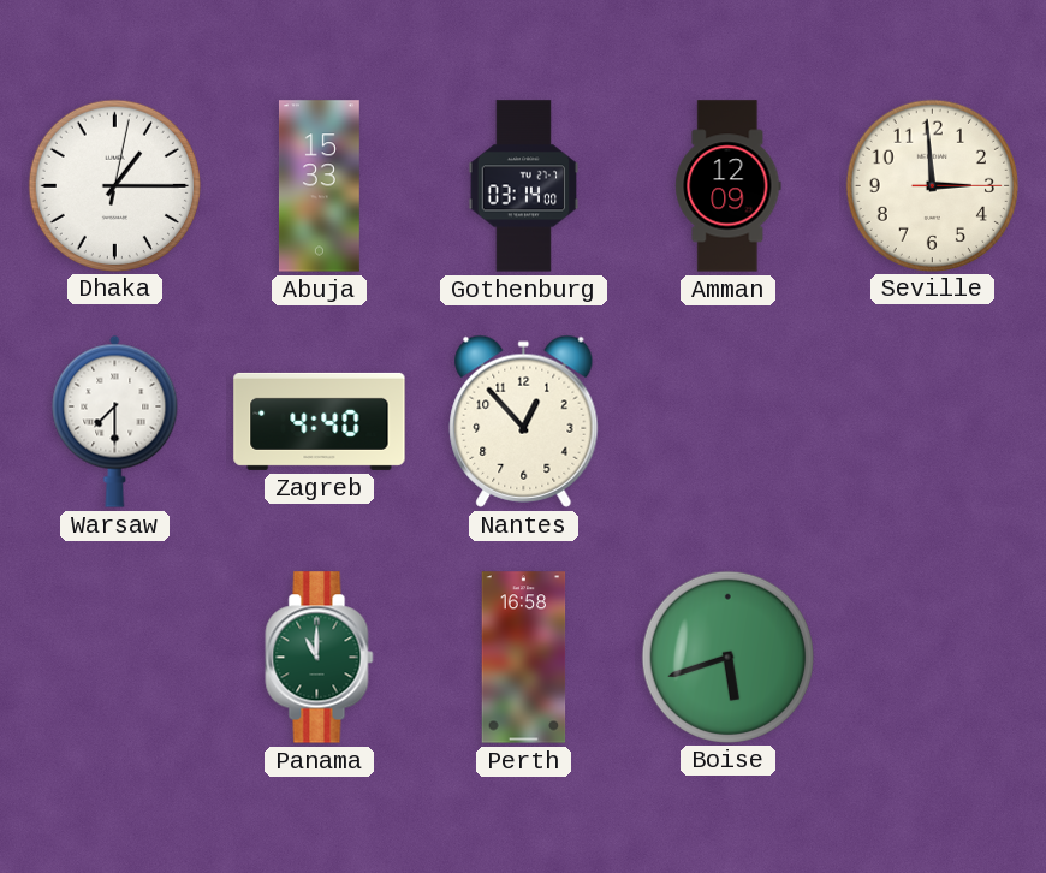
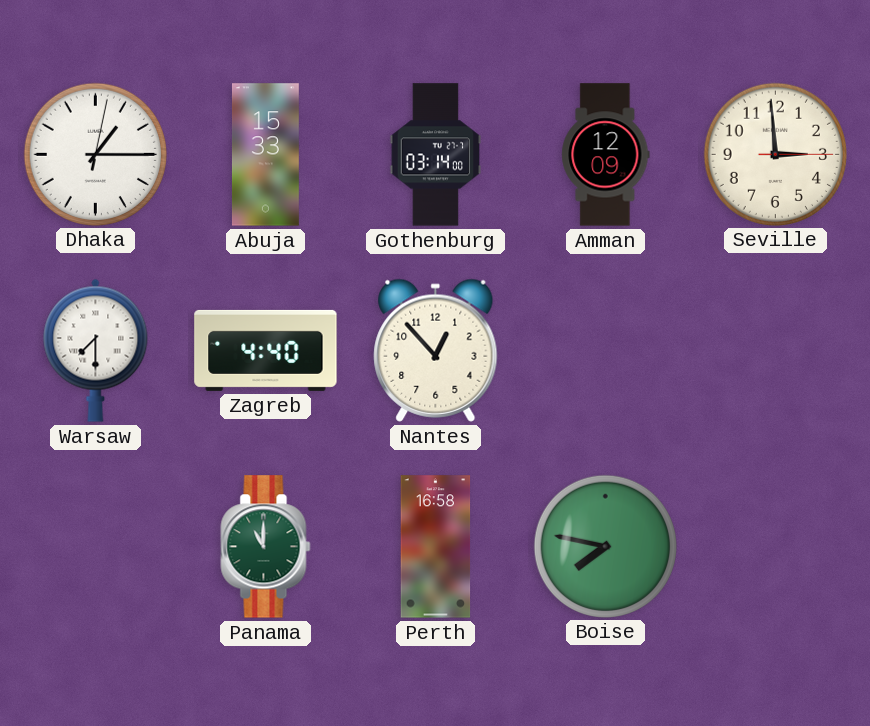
Boise: 5:42 -> 7:47
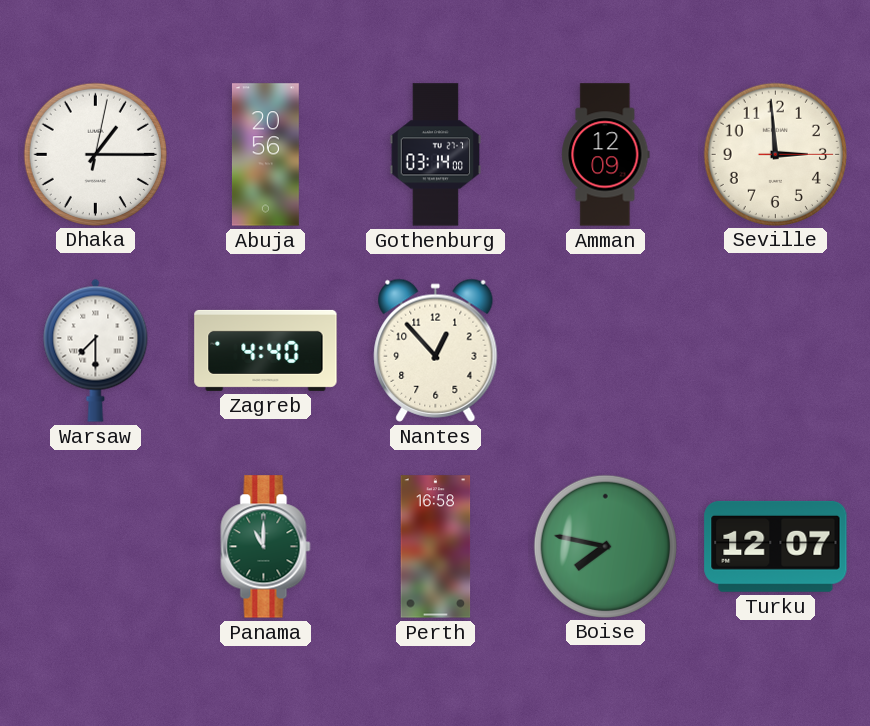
Abuja: 15:33 -> 20:56
Turku: none -> 12:07
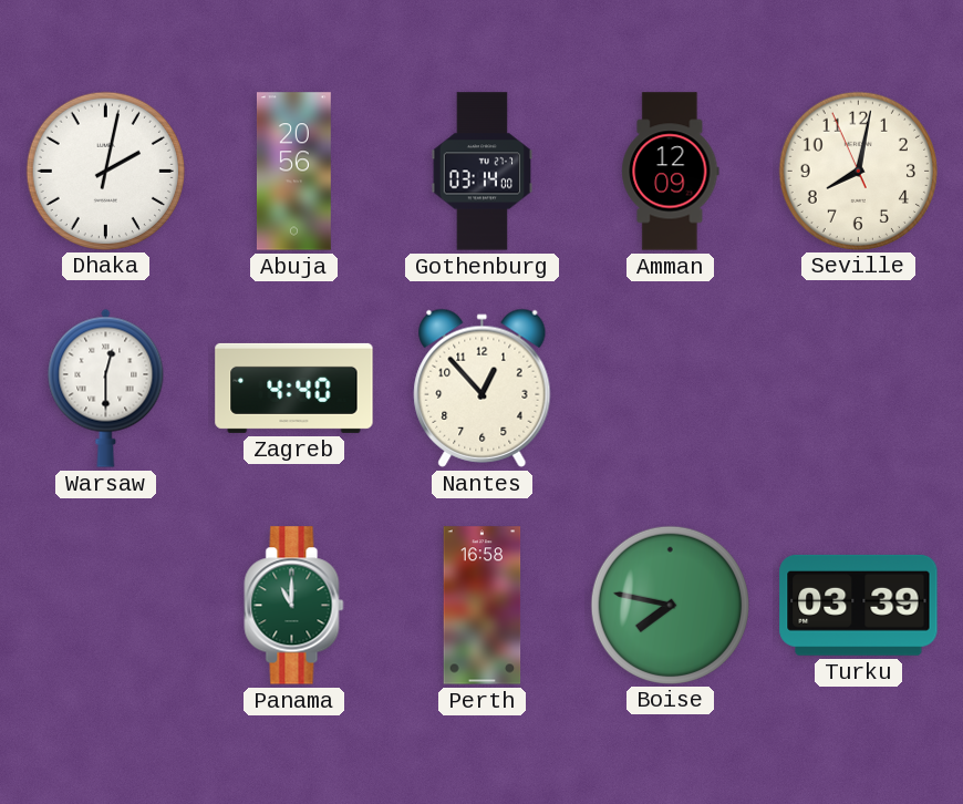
Dhaka: 1:15 -> 2:02
Seville: 2:59 -> 8:01
Warsaw: 7:30 -> 12:30
Turku: 12:07 -> 03:39
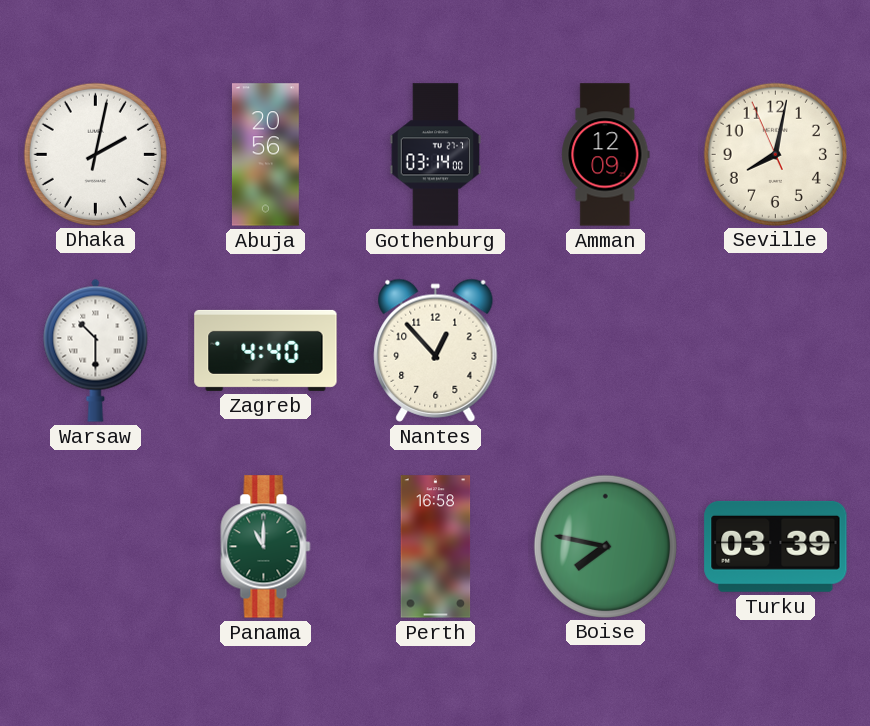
Warsaw: 12:30 -> 10:30
